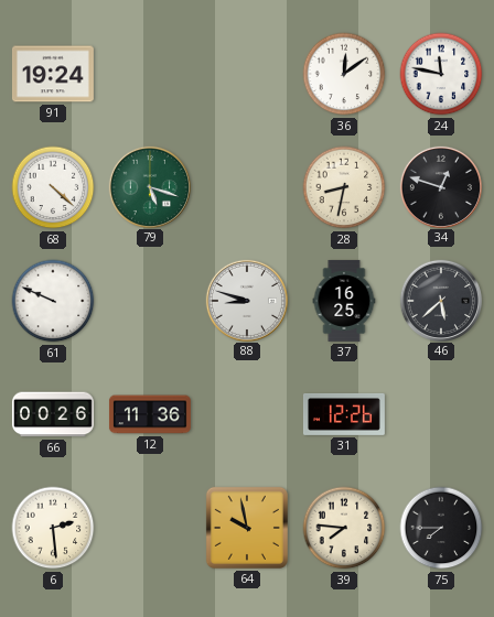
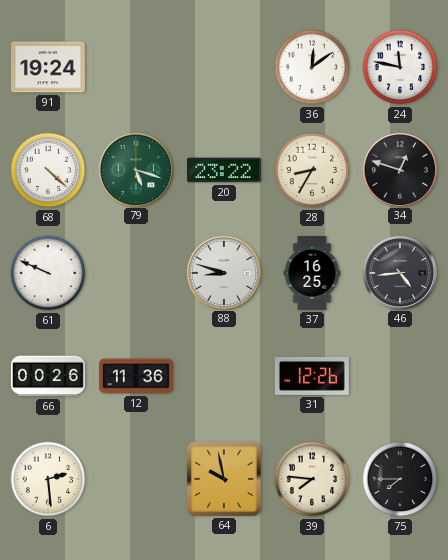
20: none -> 23:22
28: 8:32 -> 8:35
46: 5:38 -> 4:44
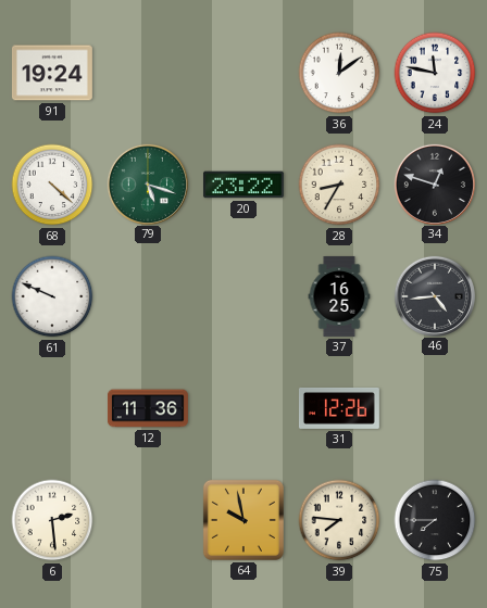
88: 8:48 -> none
66: 00:26 -> none
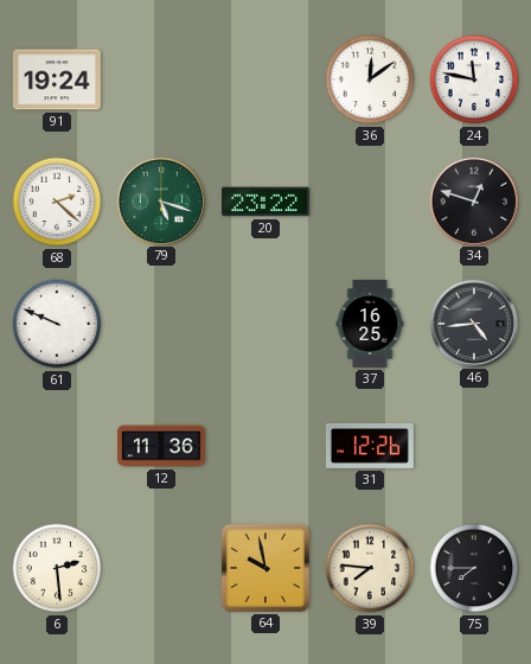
68: 4:22 -> 2:22
28: 8:35 -> none
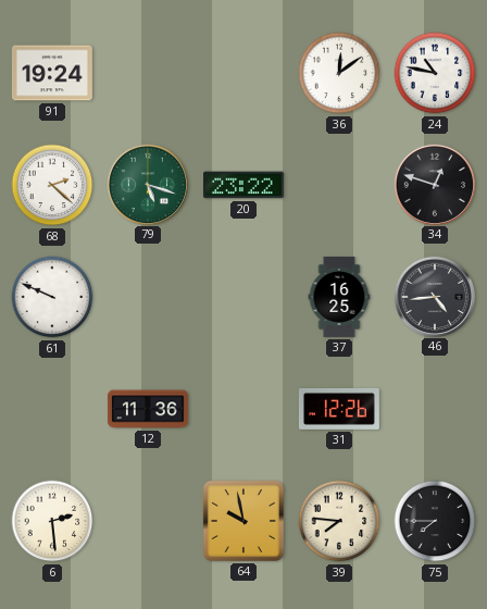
24: 11:47 -> 10:47
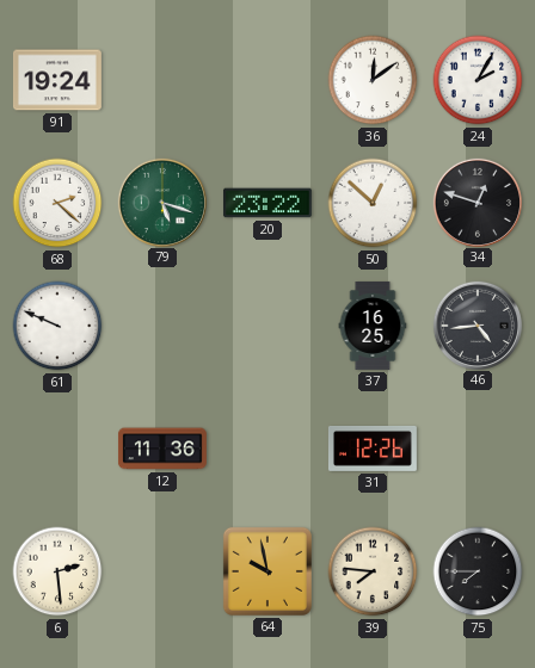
24: 10:47 -> 2:05
50: none -> 12:52
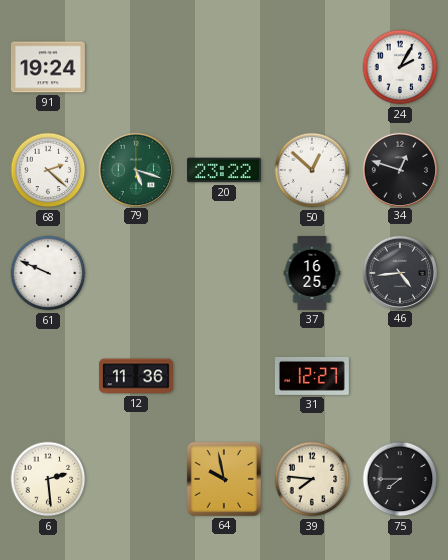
36: 12:09 -> none
31: 12:26 -> 12:27
